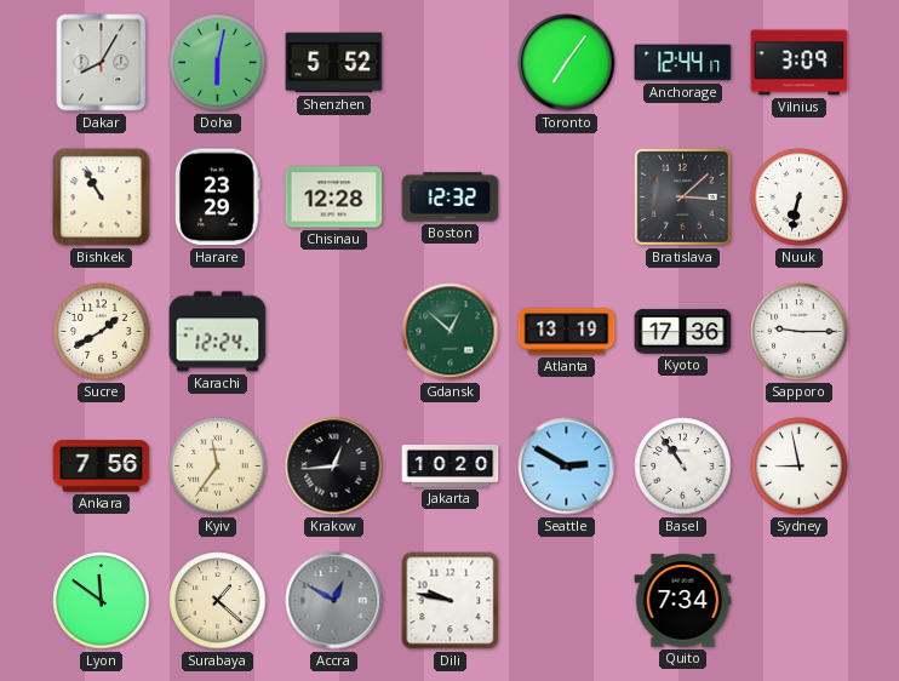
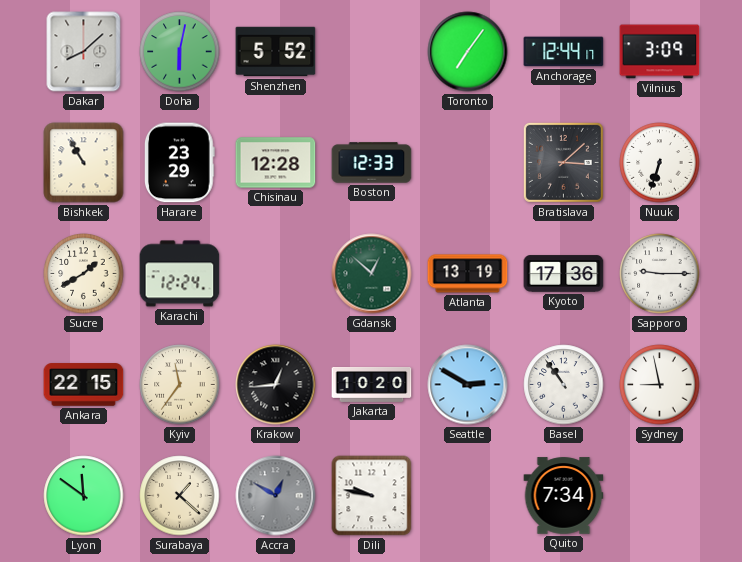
Dakar: 8:05 -> 8:08
Boston: 12:32 -> 12:33
Nuuk: 6:32 -> 6:33
Ankara: 7:56 -> 22:15
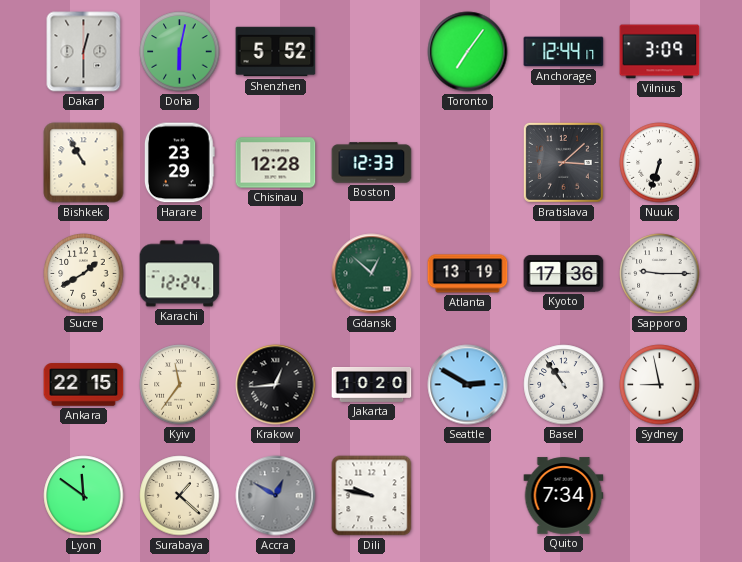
Dakar: 8:08 -> 12:30
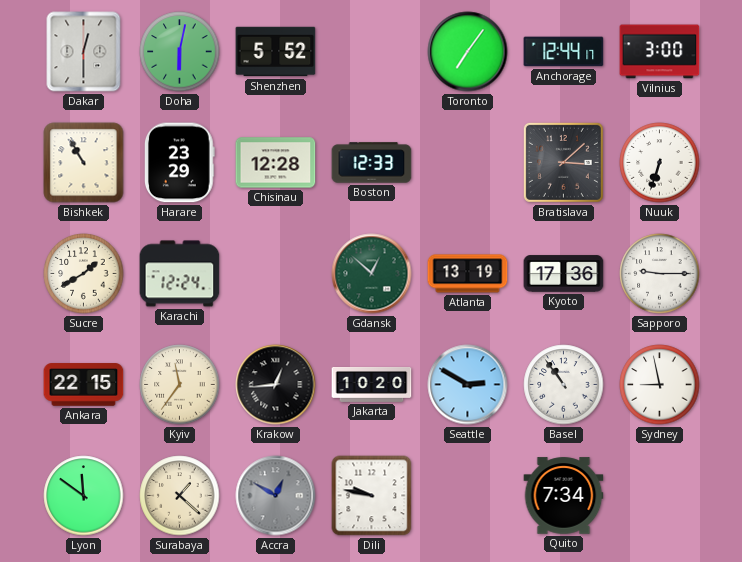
Vilnius: 3:09 -> 3:00
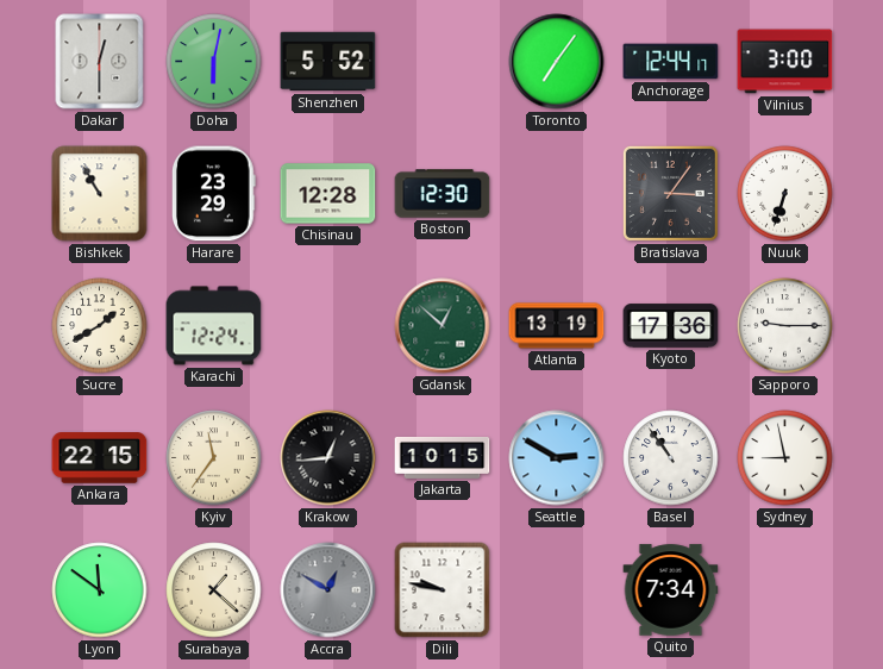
Boston: 12:33 -> 12:30
Bratislava: 3:08 -> 3:06
Jakarta: 10:20 -> 10:15
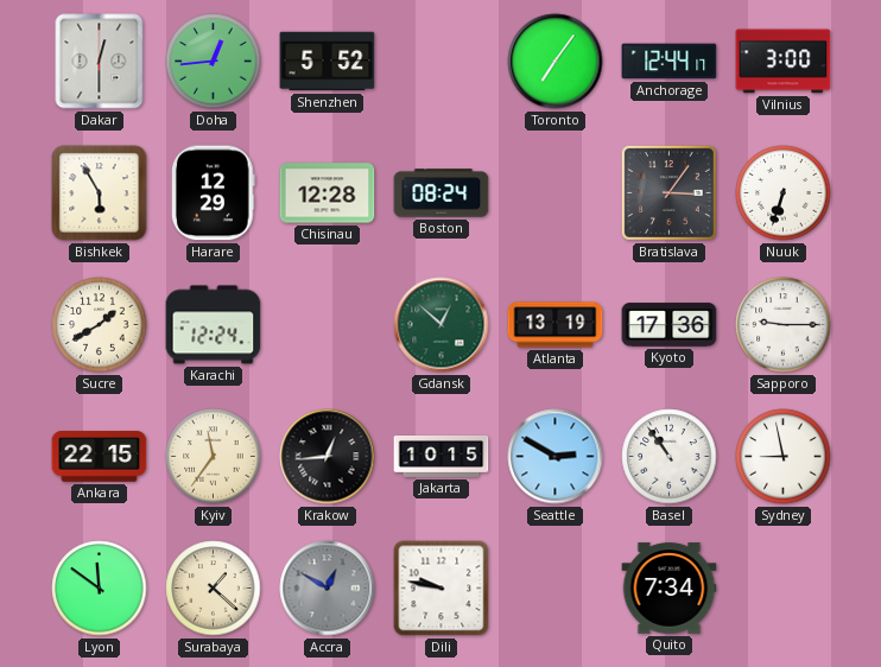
Doha: 6:02 -> 12:44
Bishkek: 10:55 -> 5:55
Harare: 23:29 -> 12:29
Boston: 12:30 -> 08:24
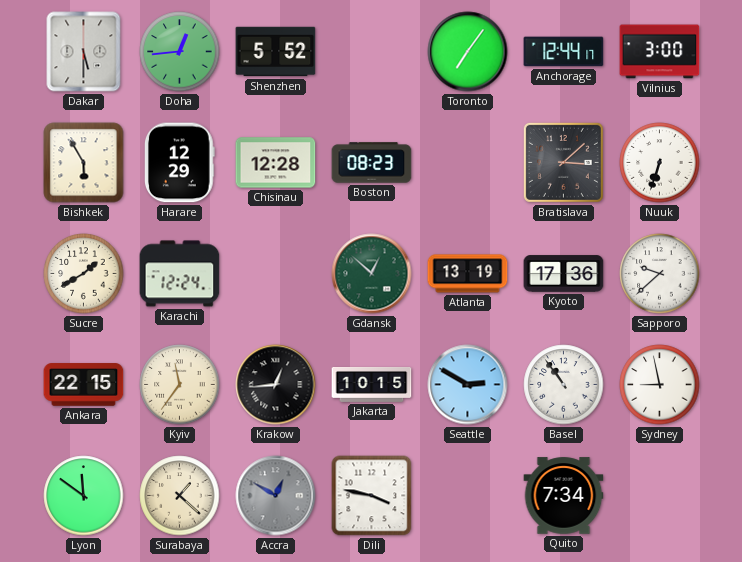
Dakar: 12:30 -> 5:30
Boston: 08:24 -> 08:23
Bratislava: 3:06 -> 3:08
Sapporo: 9:15 -> 9:38
Dili: 9:47 -> 3:47
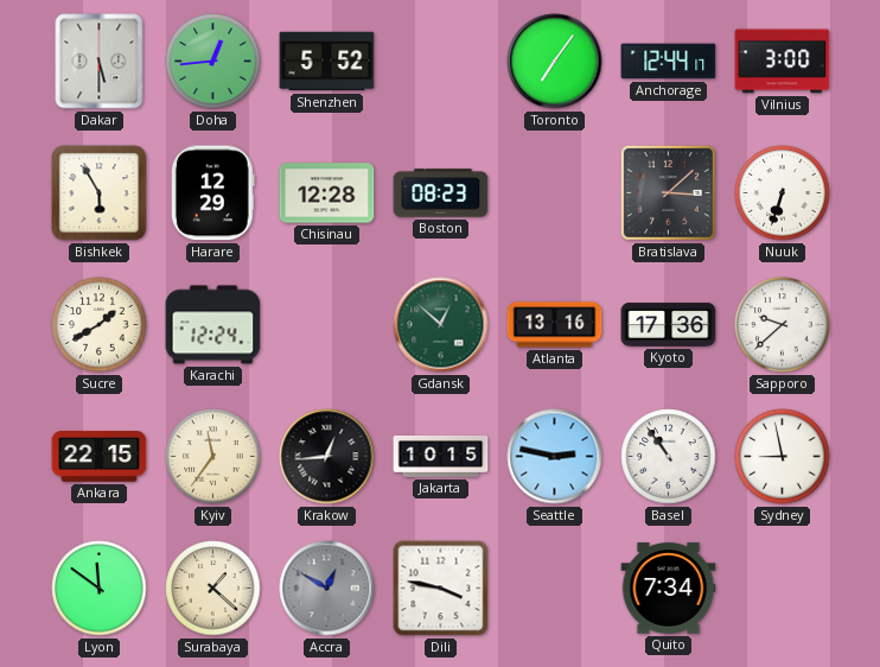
Atlanta: 13:19 -> 13:16
Seattle: 2:50 -> 2:47
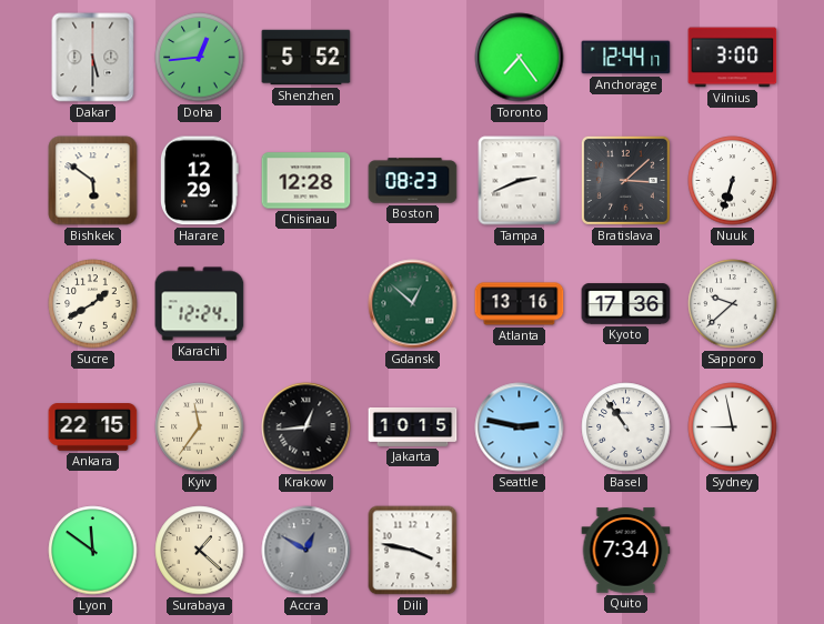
Toronto: 7:06 -> 7:24
Bishkek: 5:55 -> 5:51
Tampa: none -> 2:41
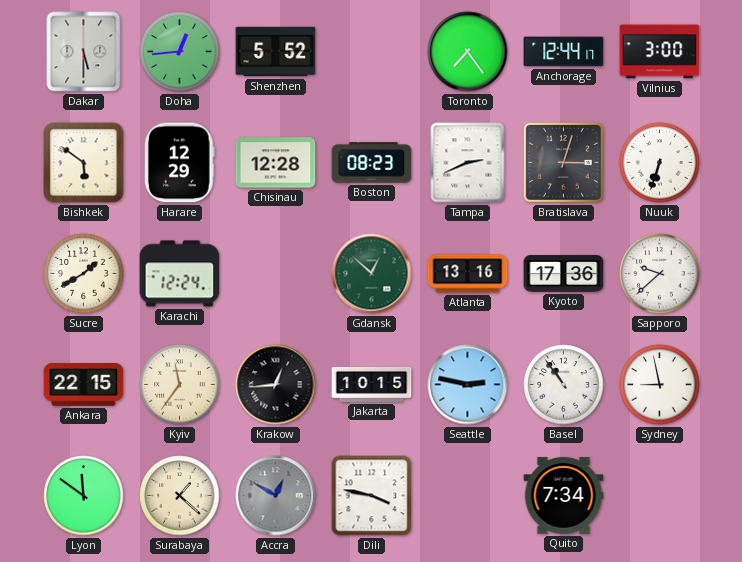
Bratislava: 3:08 -> 3:03
